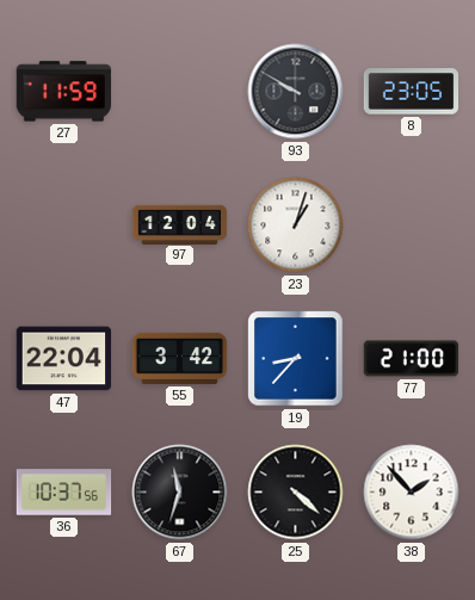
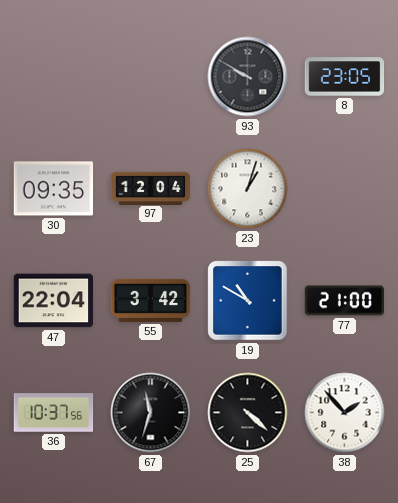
27: 11:59 -> none
30: none -> 09:35
19: 8:37 -> 10:50
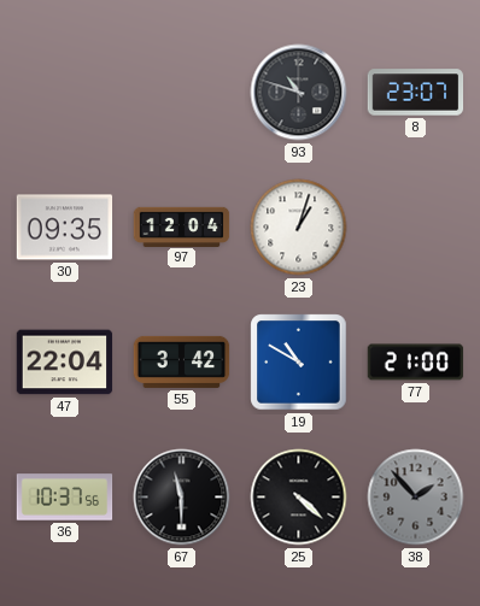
93: 9:50 -> 10:48
8: 23:05 -> 23:07
67: 11:33 -> 11:30
38 dial: white -> grey
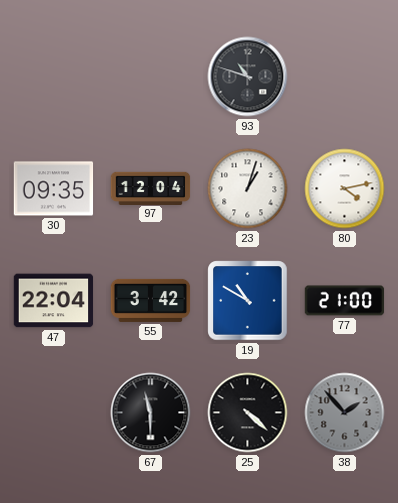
8: 23:07 -> none
80: none -> 4:13
36: 10:37 -> none
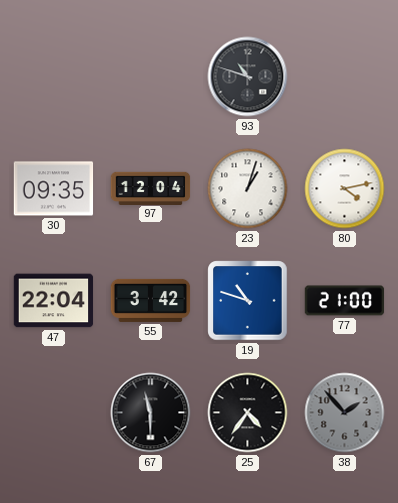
19: 10:50 -> 10:48
25: 4:22 -> 4:36
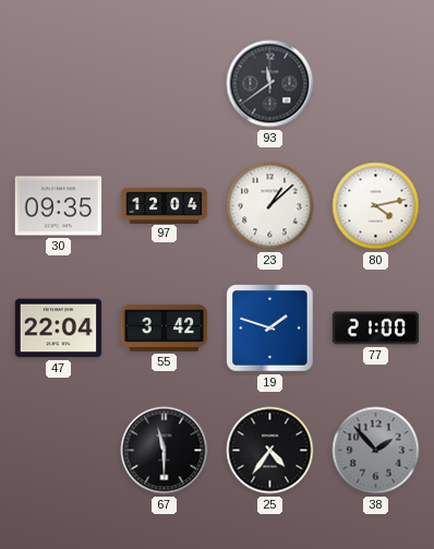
93: 10:48 -> 11:39
23: 1:03 -> 1:08
19: 10:48 -> 1:48
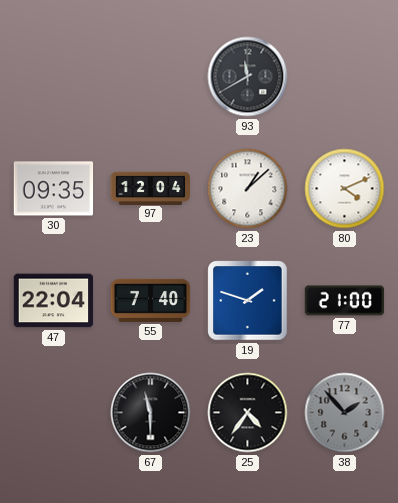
93: 11:39 -> 11:40
80: 4:13 -> 4:11
55: 3:42 -> 7:40
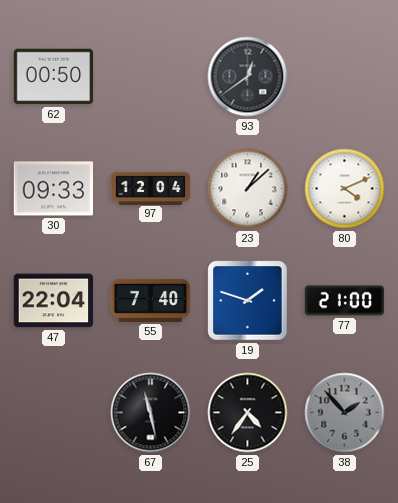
62: none -> 00:50
93: 11:40 -> 12:39
30: 09:35 -> 09:33
67: 11:30 -> 11:28
